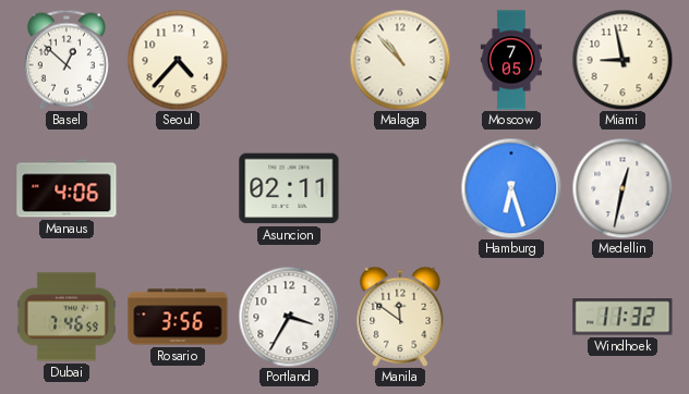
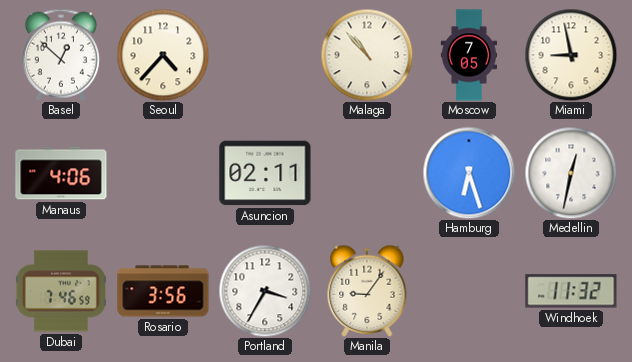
Manila: 11:51 -> 9:06
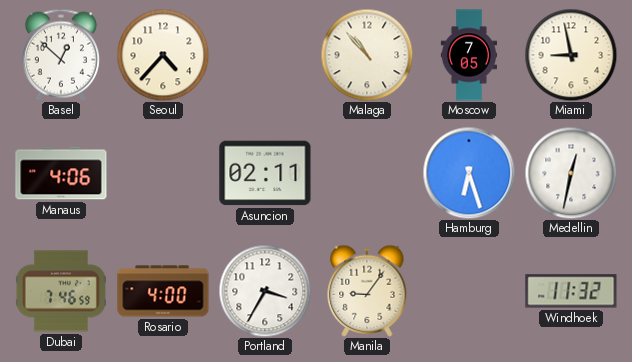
Rosario: 3:56 -> 4:00
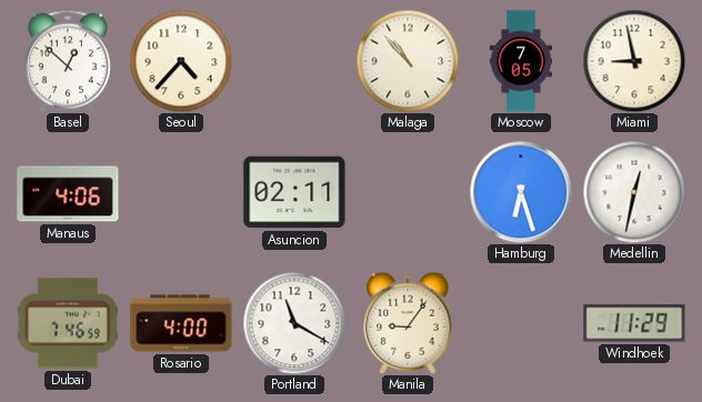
Portland: 3:35 -> 11:20
Windhoek: 11:32 -> 11:29
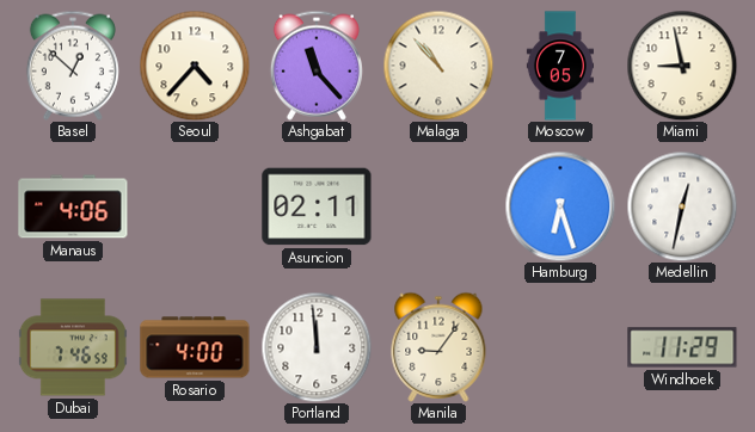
Ashgabat: none -> 11:23
Portland: 11:20 -> 11:59
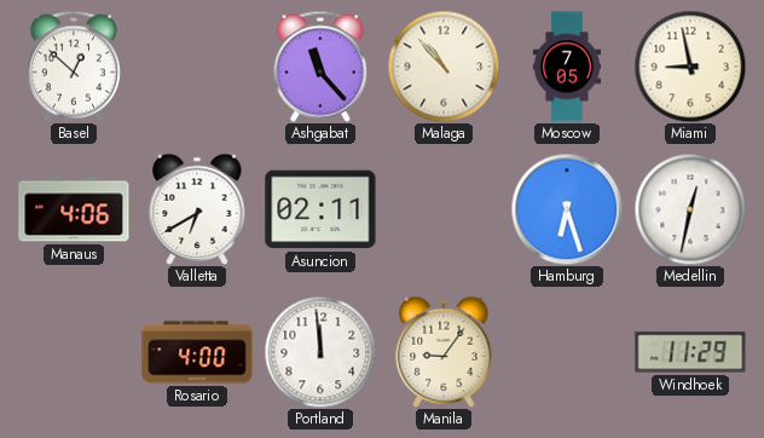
Seoul: 4:37 -> none
Valletta: none -> 6:40
Dubai: 7:46 -> none
